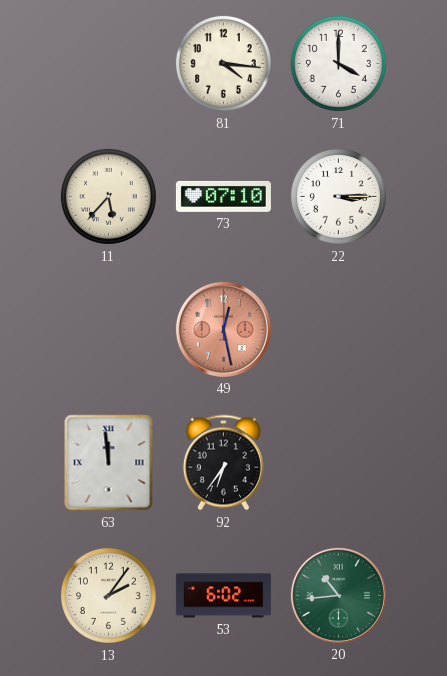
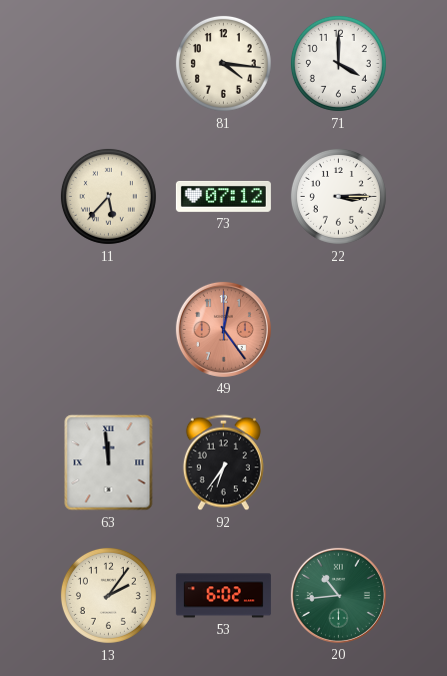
73: 07:10 -> 07:12
49: 12:28 -> 12:24
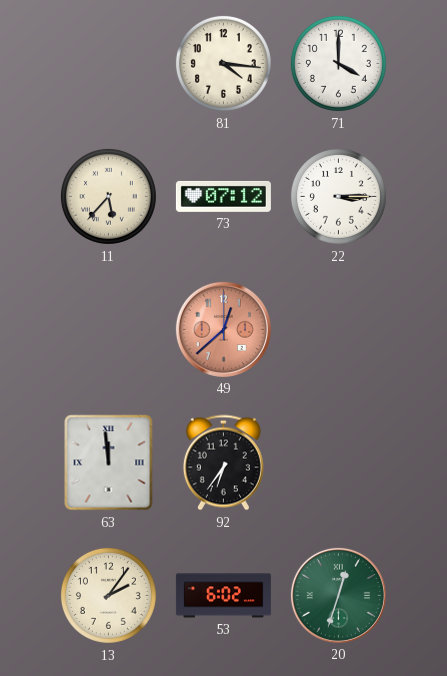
49: 12:24 -> 12:38
20: 10:44 -> 12:33
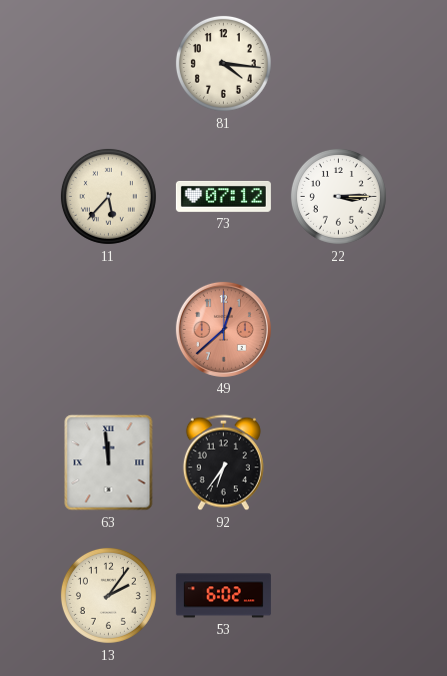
71: 4:00 -> none
20: 12:33 -> none
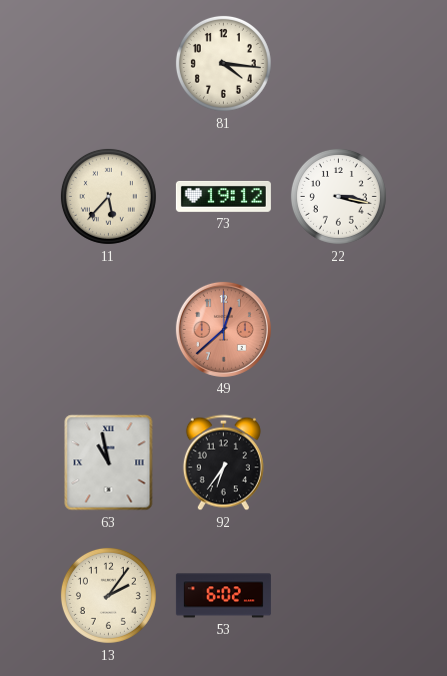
73: 07:12 -> 19:12
22: 3:15 -> 3:17
63: 11:59 -> 10:58
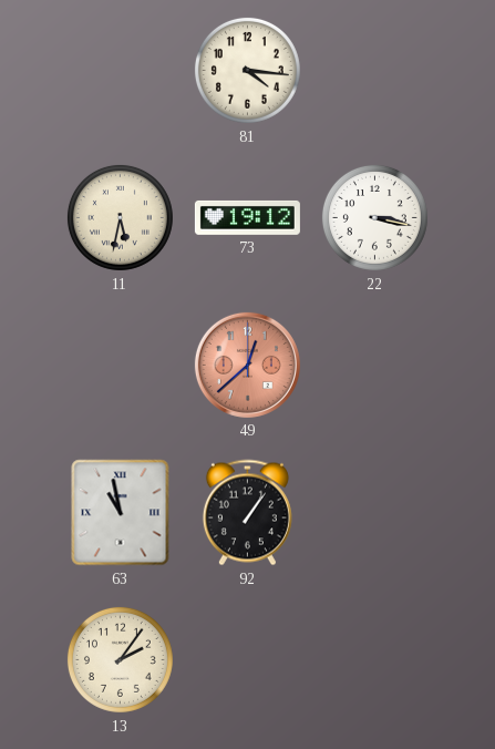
11: 5:37 -> 5:32
92: 6:36 -> 1:06
53: 6:02 -> none
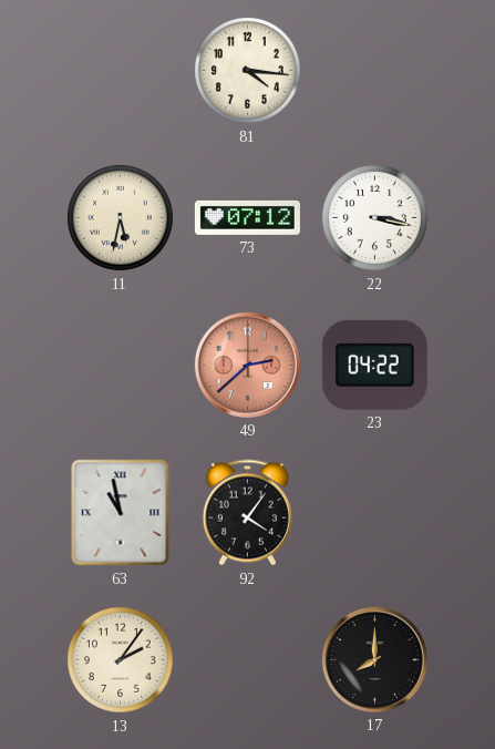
73: 19:12 -> 07:12
49: 12:38 -> 2:38
23: none -> 04:22
92: 1:06 -> 4:06
17: none -> 8:00
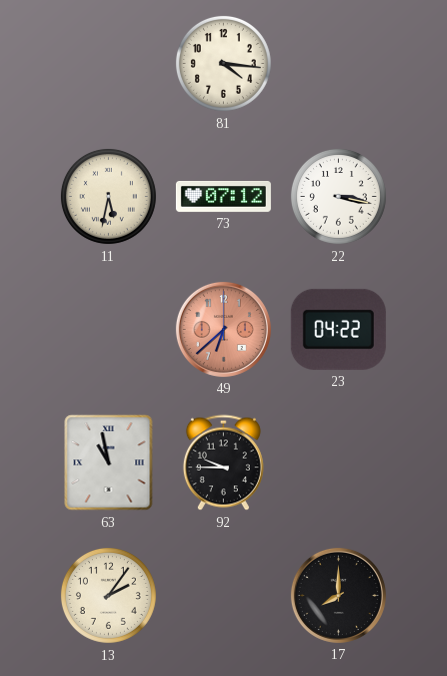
49: 2:38 -> 6:38
92: 4:06 -> 9:45
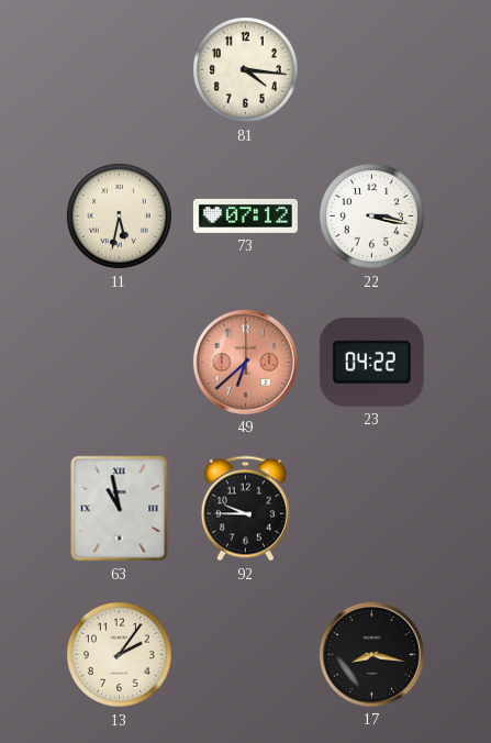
17: 8:00 -> 8:17
